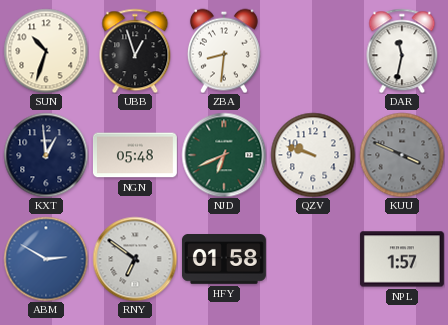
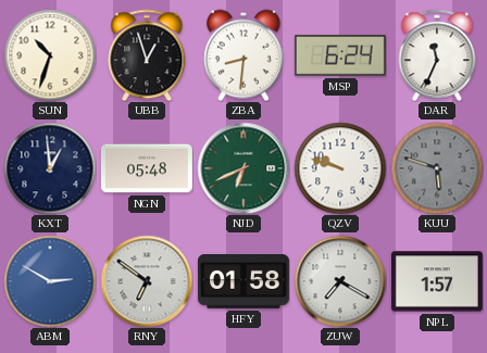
MSP: none -> 6:24
DAR: 11:32 -> 11:34
KUU: 3:49 -> 5:48
ZUW: none -> 7:20
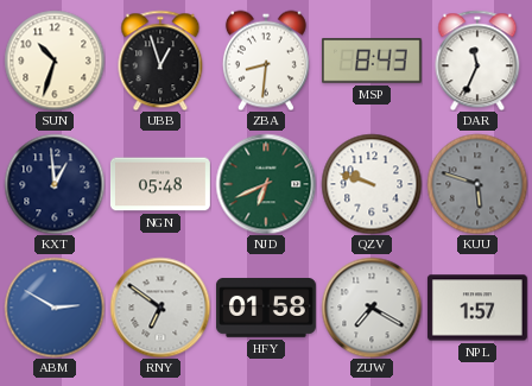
MSP: 6:24 -> 8:43
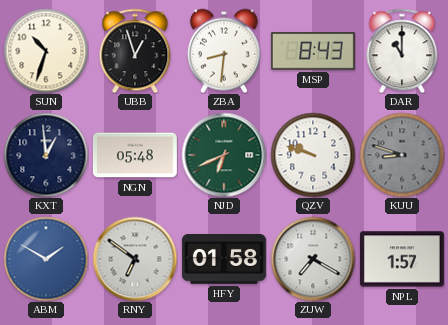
DAR: 11:34 -> 11:00
KUU: 5:48 -> 8:48
ABM: 2:50 -> 1:50
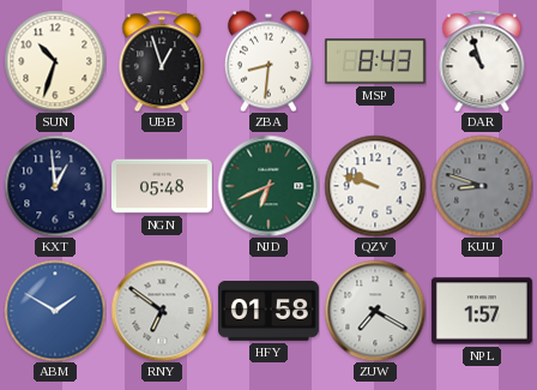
DAR: 11:00 -> 10:57
